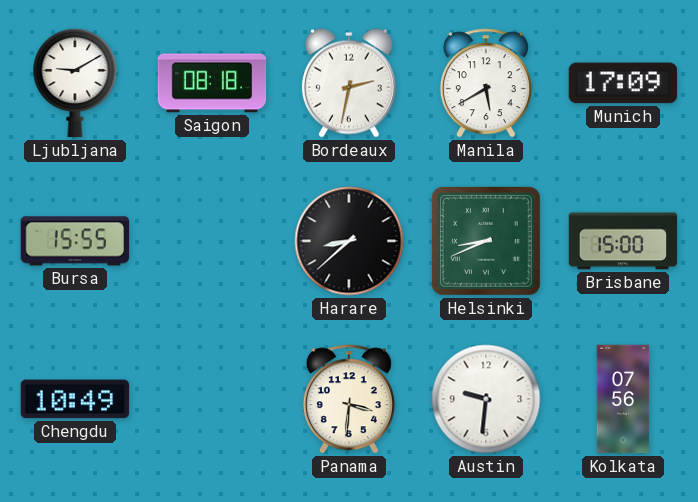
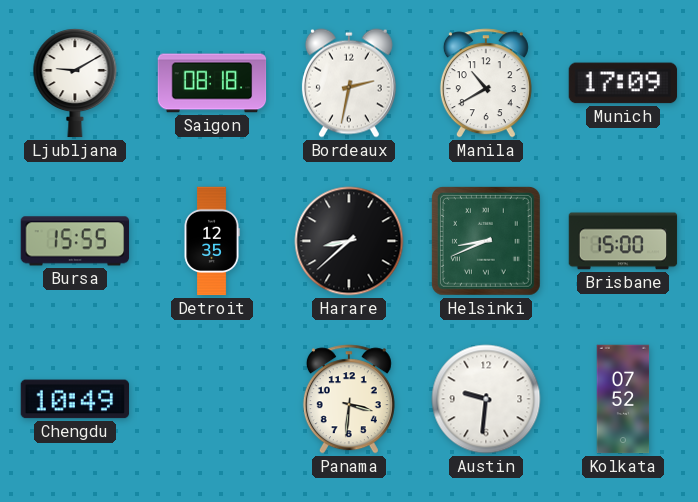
Manila: 5:40 -> 10:40
Detroit: none -> 12:35
Kolkata: 07:56 -> 07:52
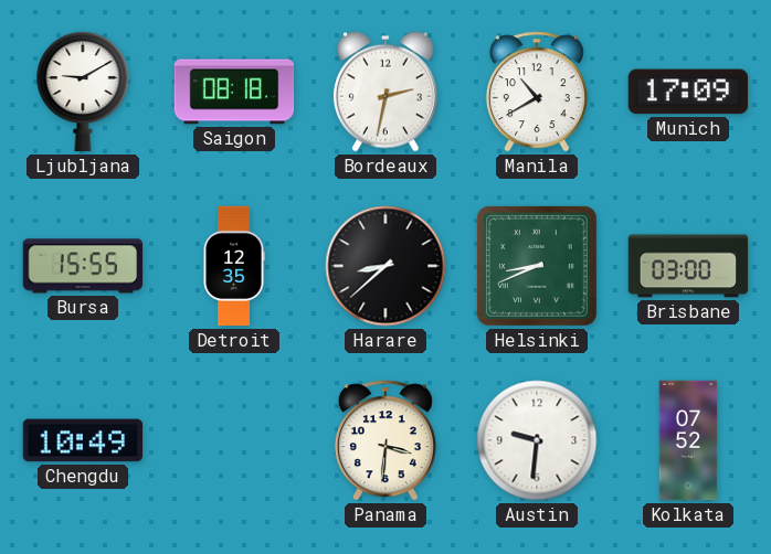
Brisbane: 15:00 -> 03:00
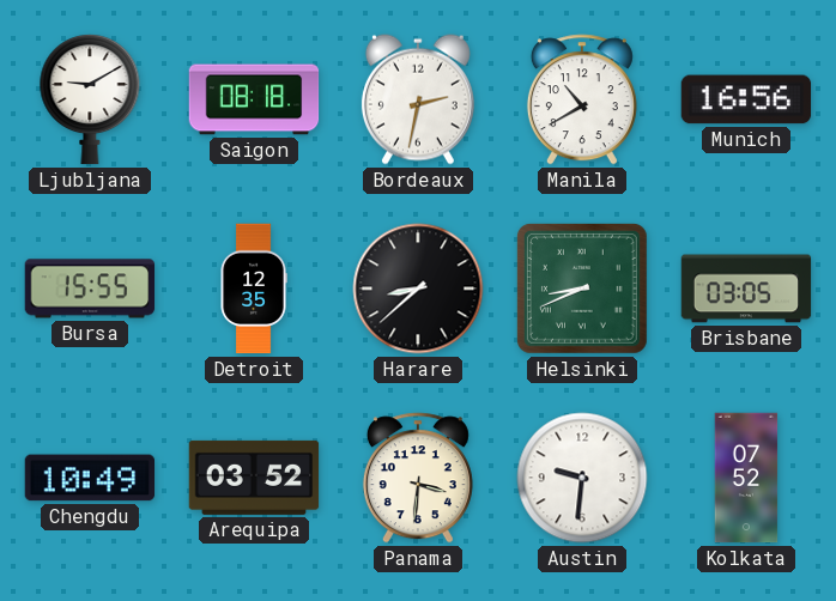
Munich: 17:09 -> 16:56
Brisbane: 03:00 -> 03:05
Arequipa: none -> 03:52
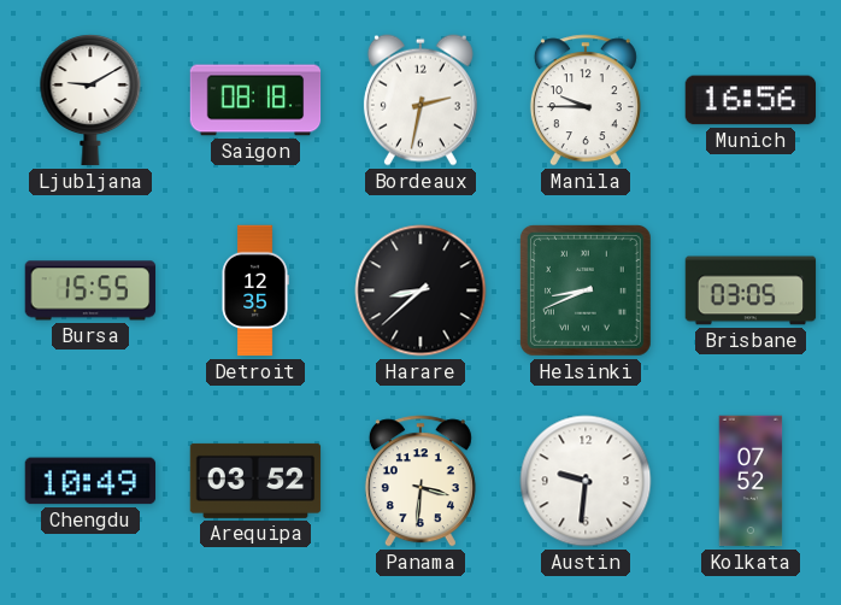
Manila: 10:40 -> 9:45
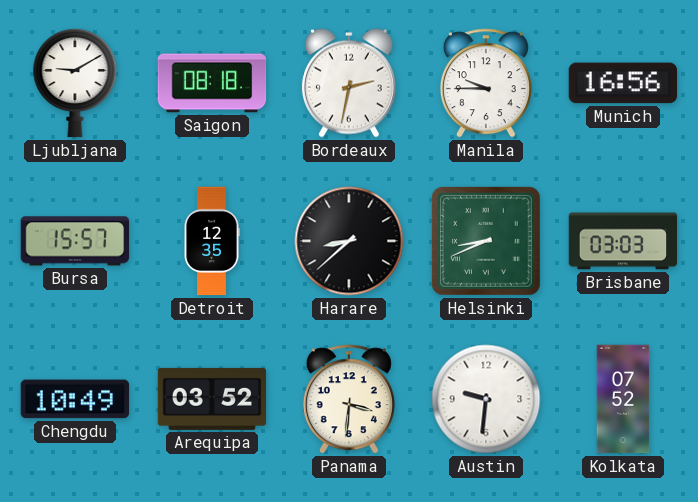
Bursa: 15:55 -> 15:57
Brisbane: 03:05 -> 03:03
